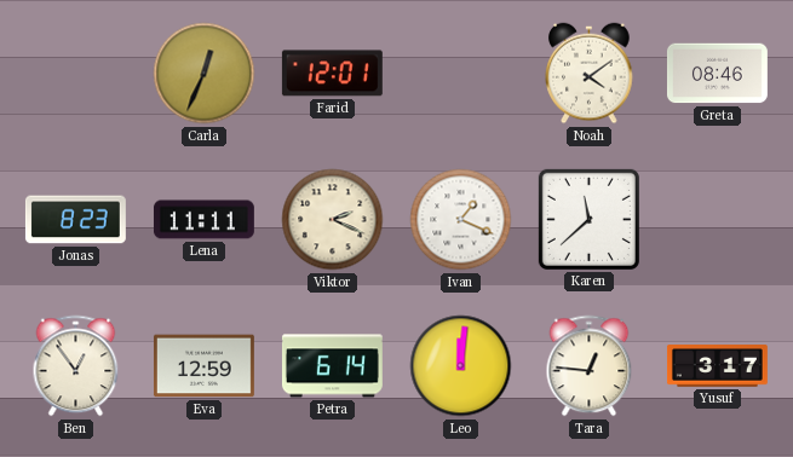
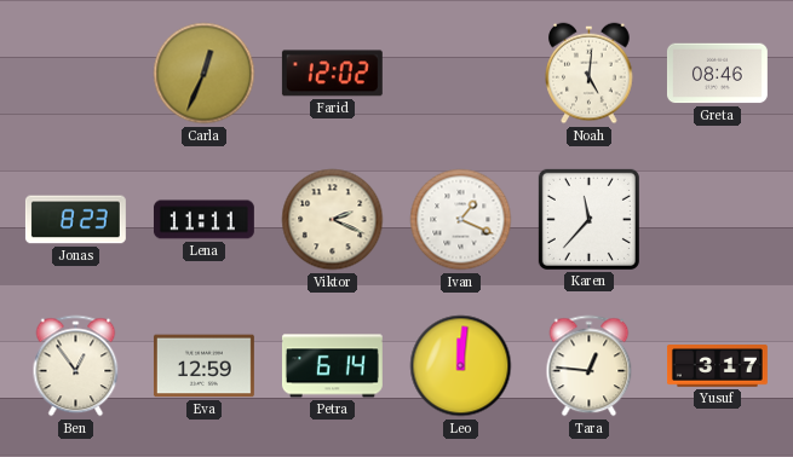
Farid: 12:01 -> 12:02
Noah: 4:09 -> 5:01
Karen: 11:38 -> 11:37
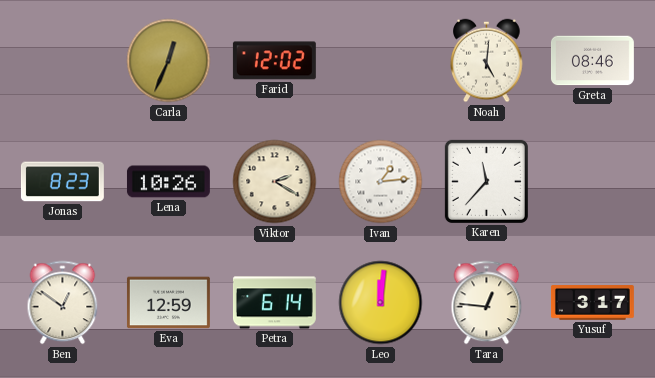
Lena: 11:11 -> 10:26
Viktor: 2:19 -> 2:20
Ivan: 1:19 -> 1:14
Ben: 12:54 -> 12:51
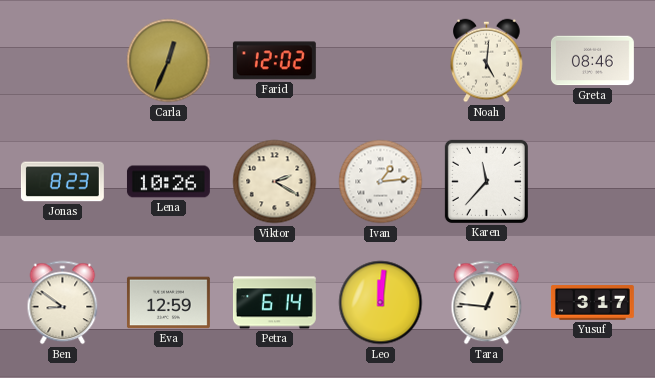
Ben: 12:51 -> 8:51
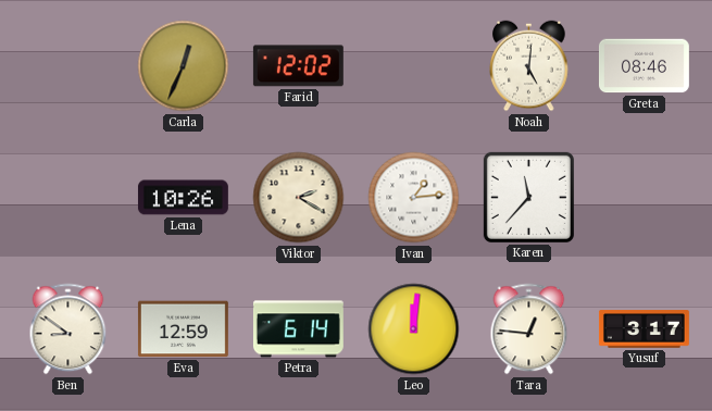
Jonas: 8:23 -> none
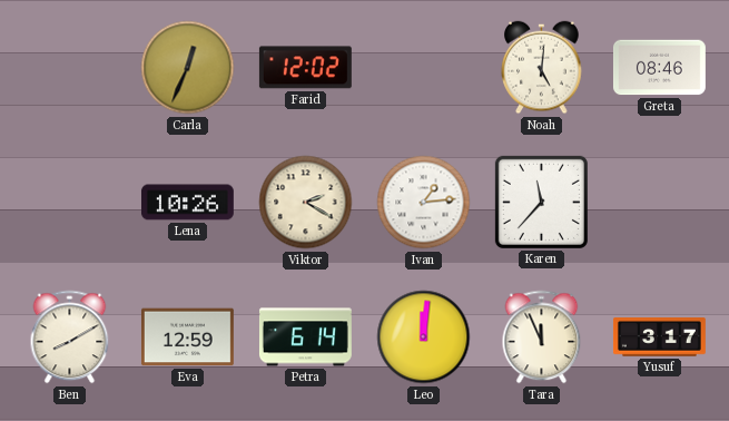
Ben: 8:51 -> 8:10
Tara: 12:46 -> 11:56
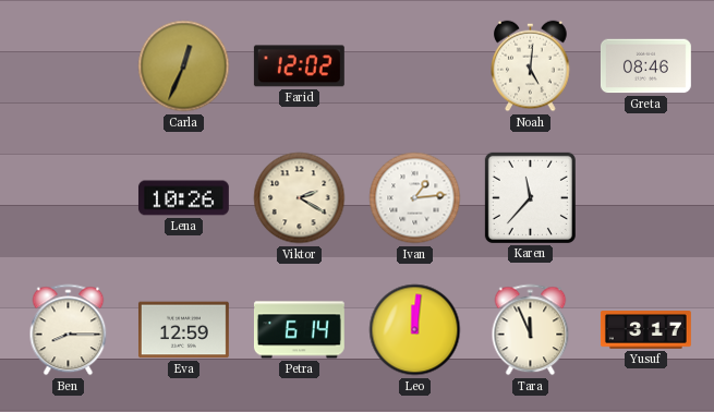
Ben: 8:10 -> 8:15
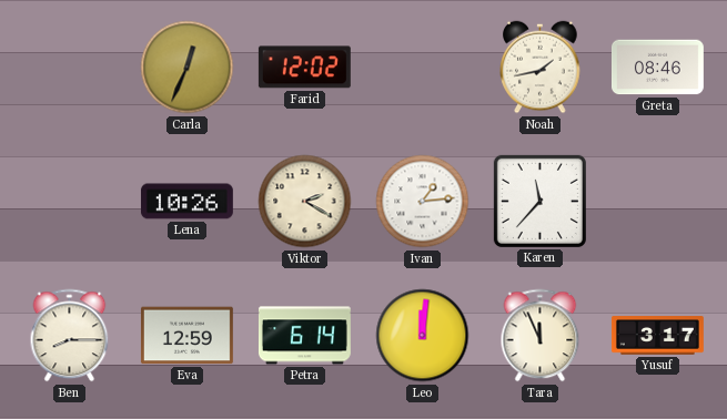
Noah: 5:01 -> 1:43
